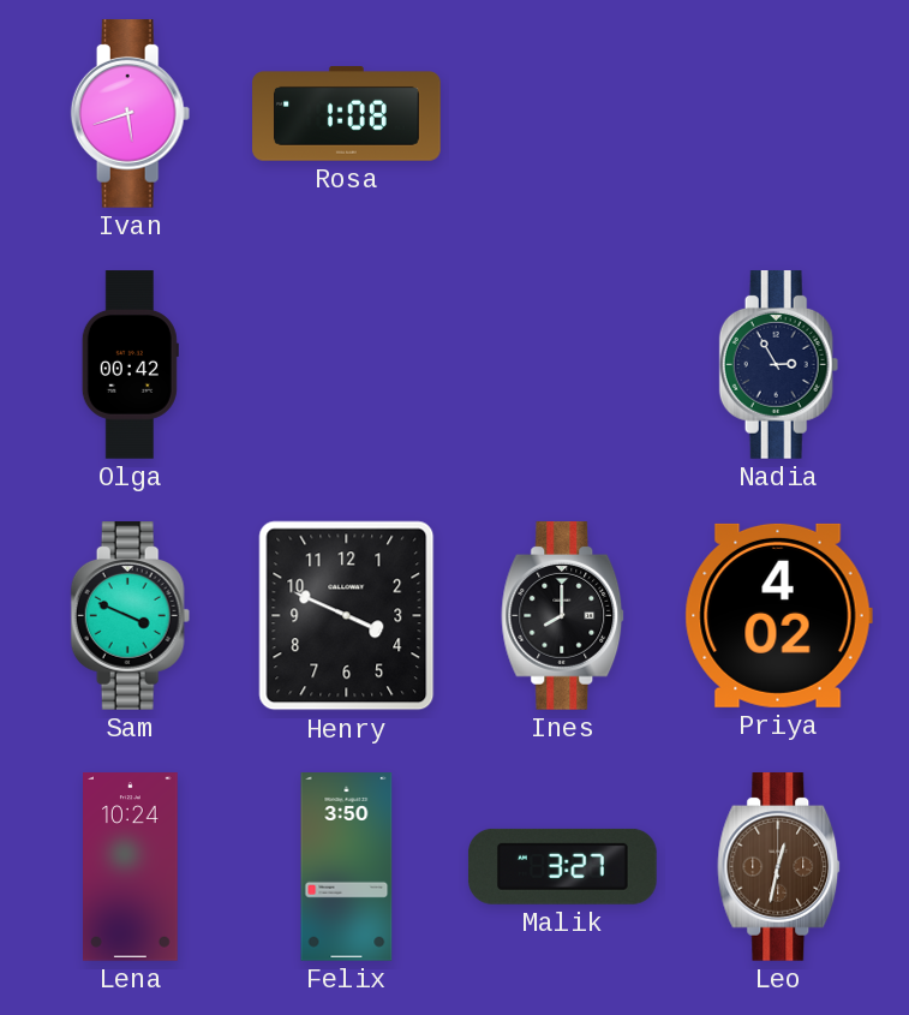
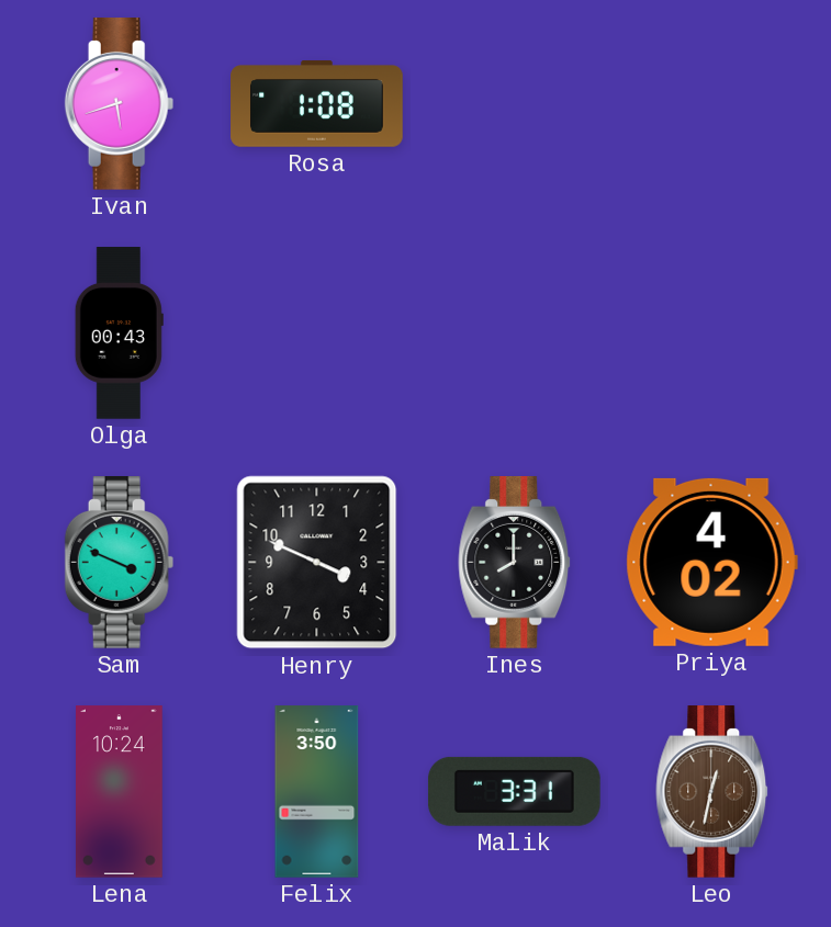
Olga: 00:42 -> 00:43
Nadia: 2:55 -> none
Malik: 3:27 -> 3:31
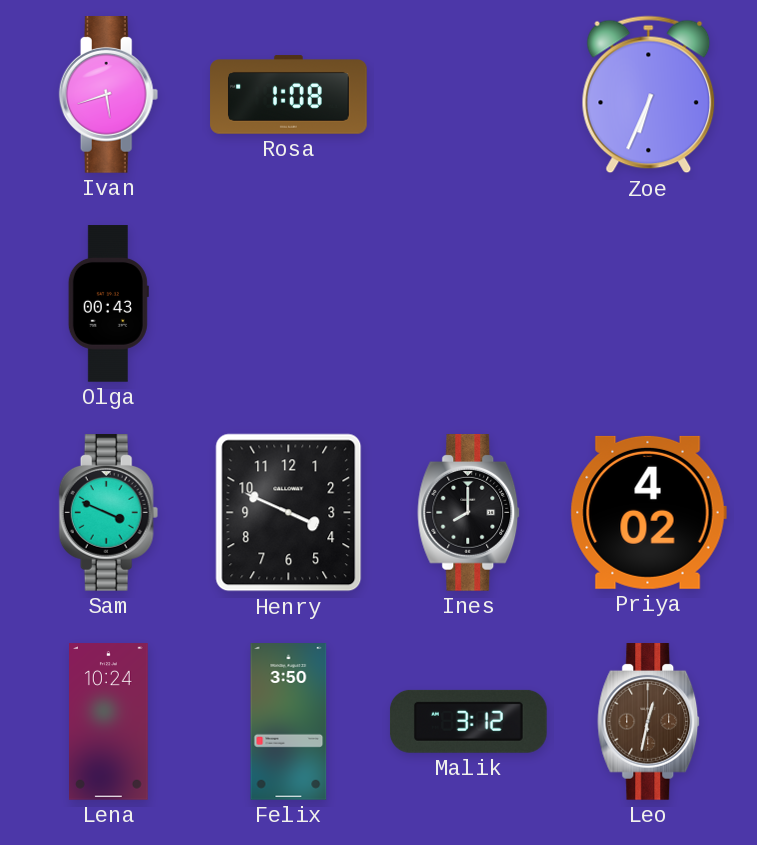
Zoe: none -> 6:34
Malik: 3:31 -> 3:12
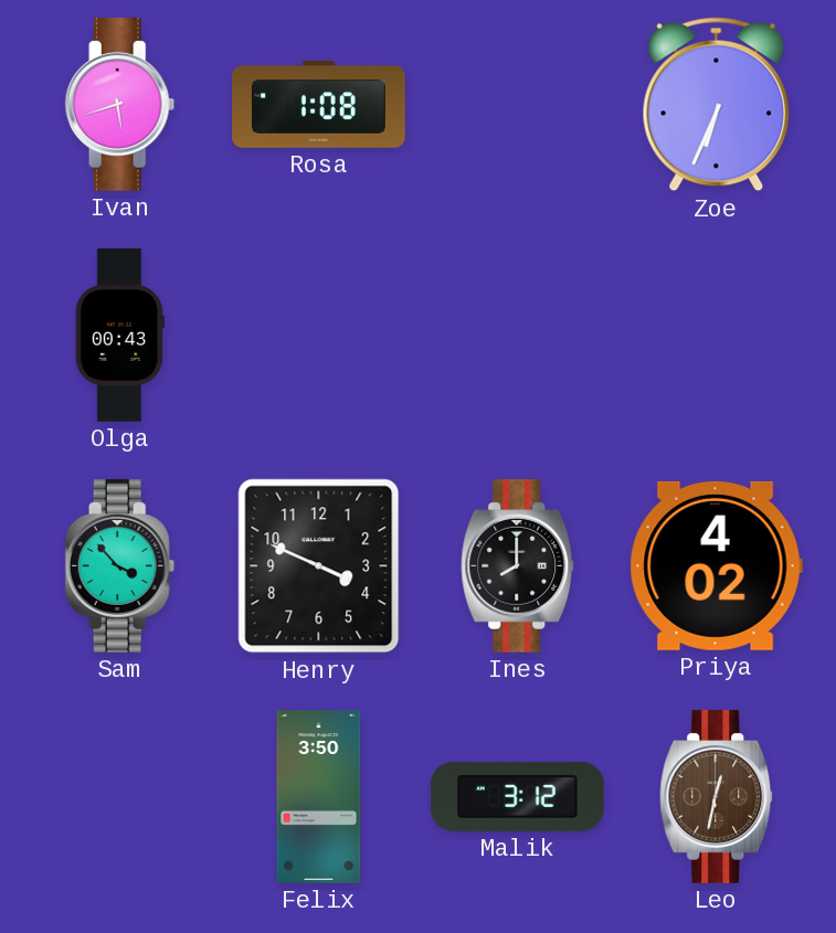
Sam: 3:49 -> 3:53
Lena: 10:24 -> none
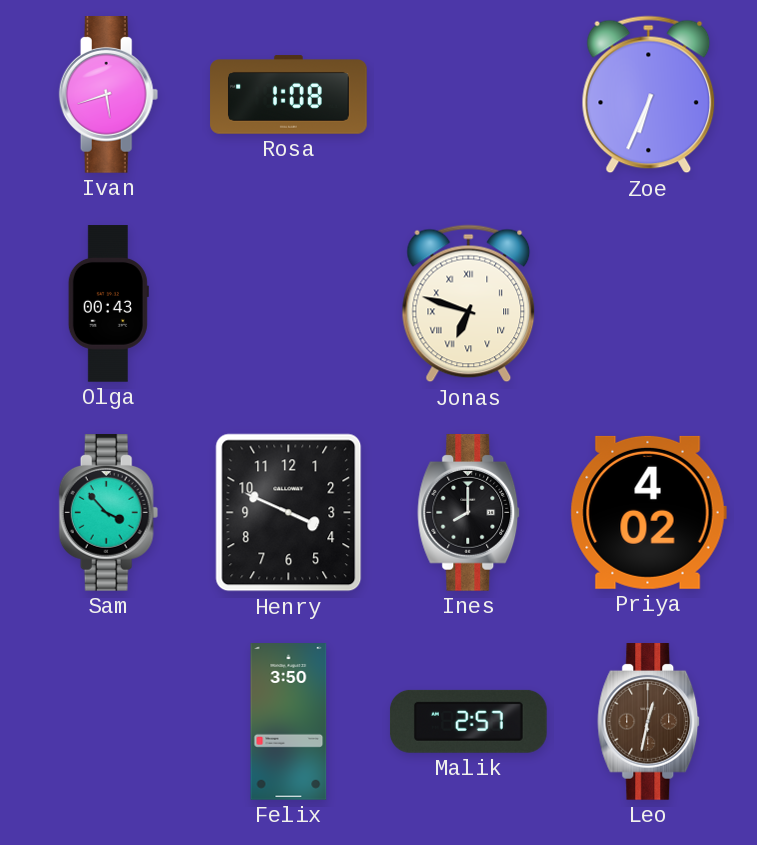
Jonas: none -> 6:48
Malik: 3:12 -> 2:57
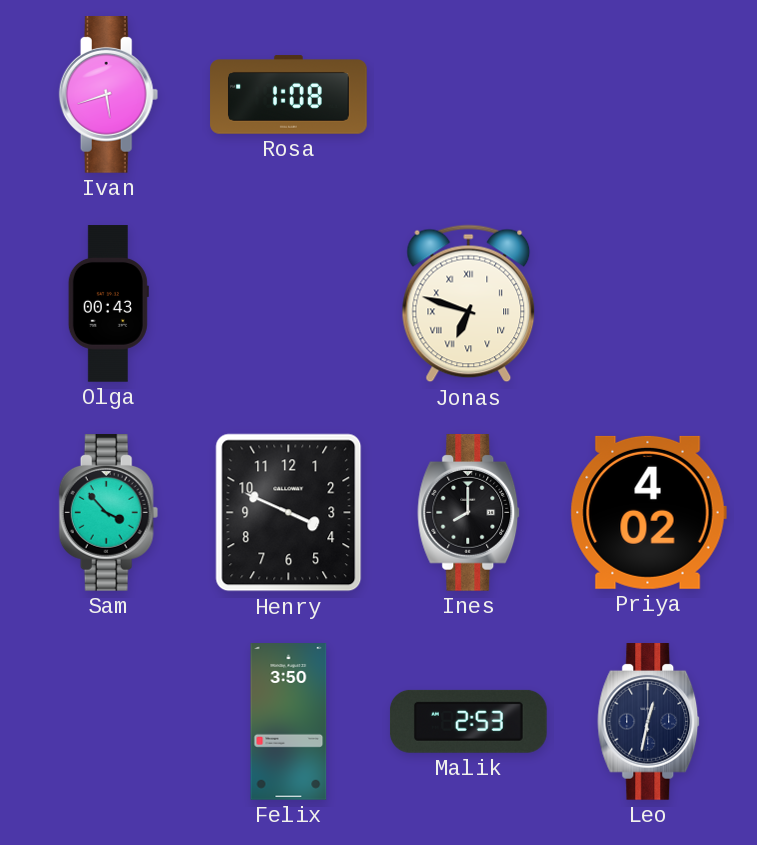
Zoe: 6:34 -> none
Malik: 2:57 -> 2:53
Leo dial: brown -> navy
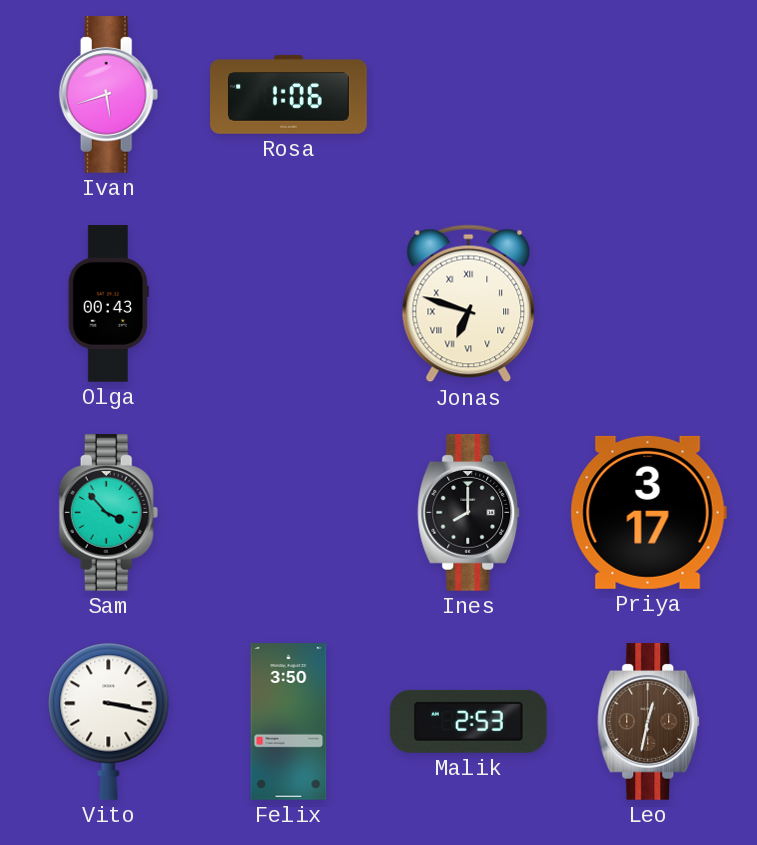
Rosa: 1:08 -> 1:06
Henry: 3:49 -> none
Priya: 4:02 -> 3:17
Vito: none -> 3:17
Leo dial: navy -> brown
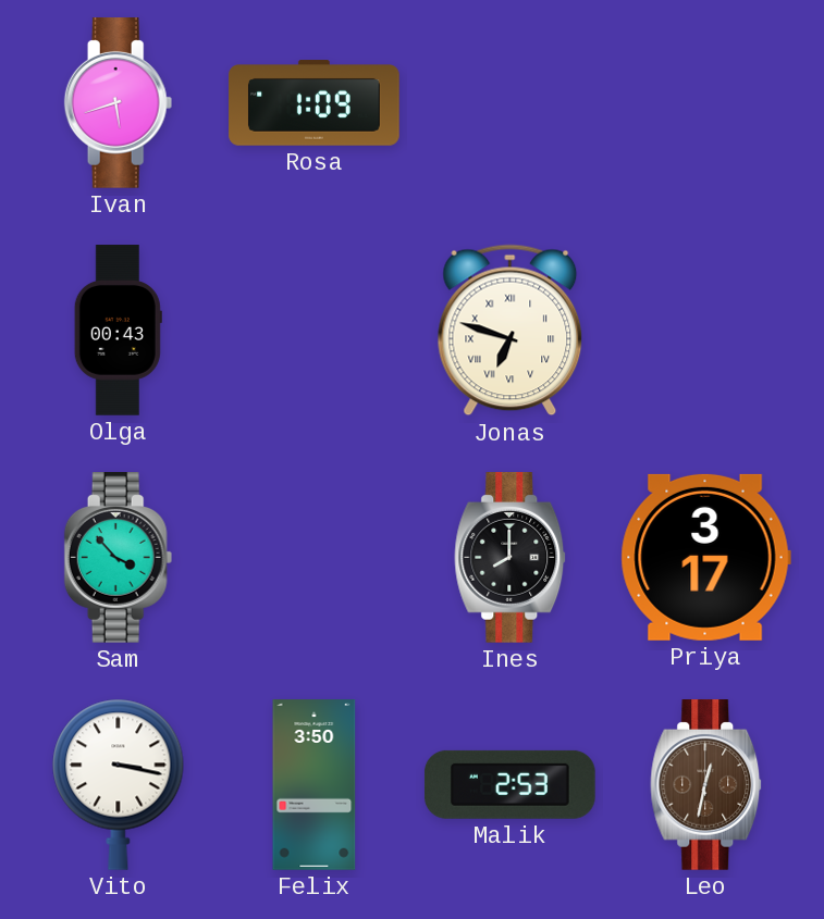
Rosa: 1:06 -> 1:09
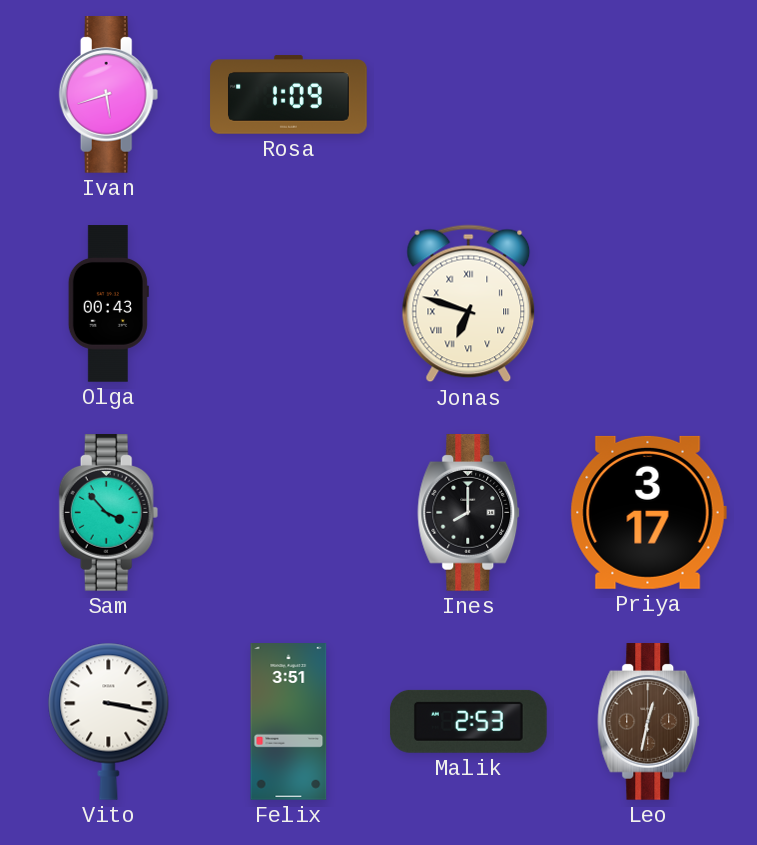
Felix: 3:50 -> 3:51
